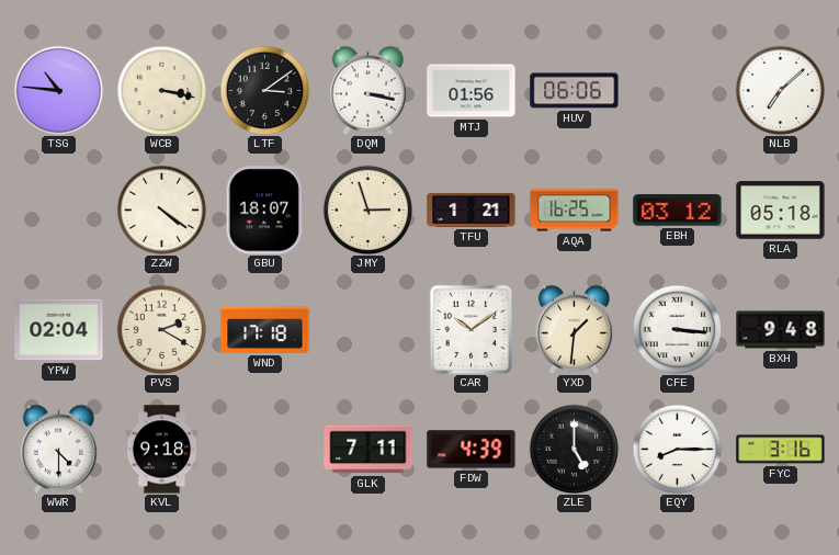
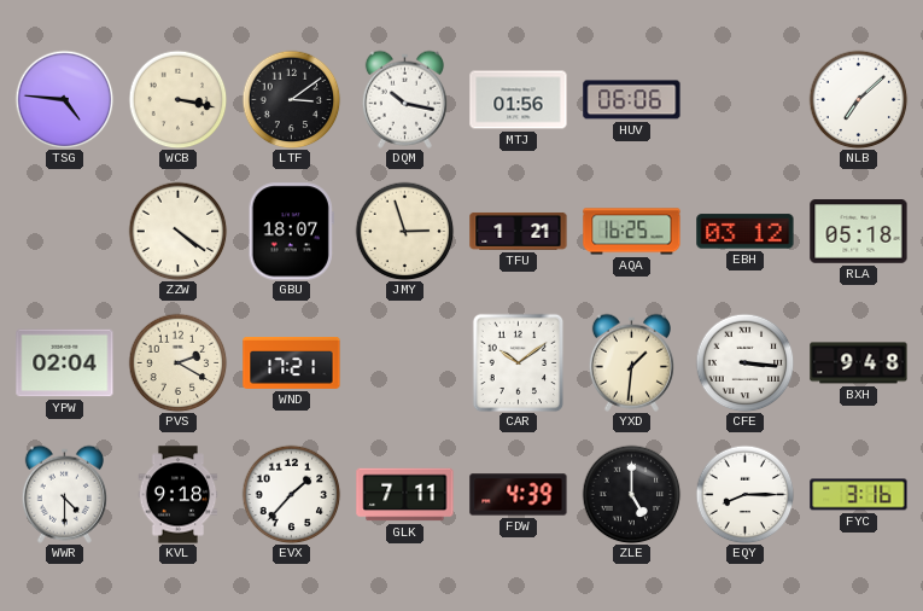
TSG: 10:46 -> 4:46
DQM: 3:17 -> 10:17
WND: 17:18 -> 17:21
EVX: none -> 1:37
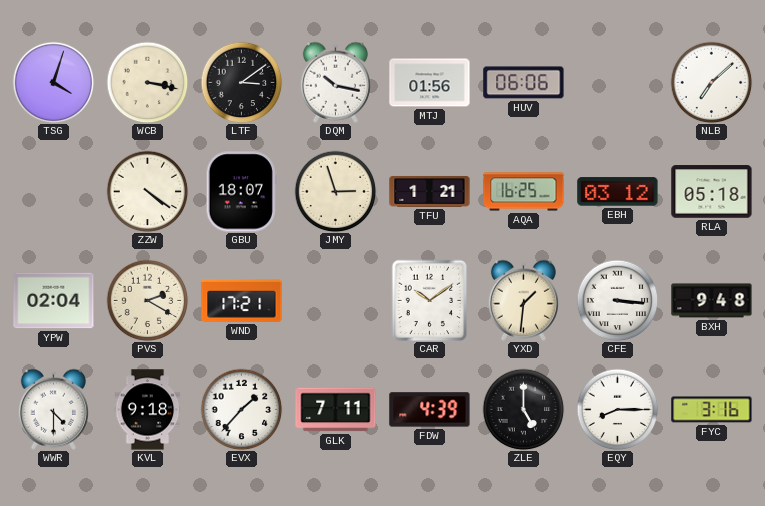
TSG: 4:46 -> 4:03
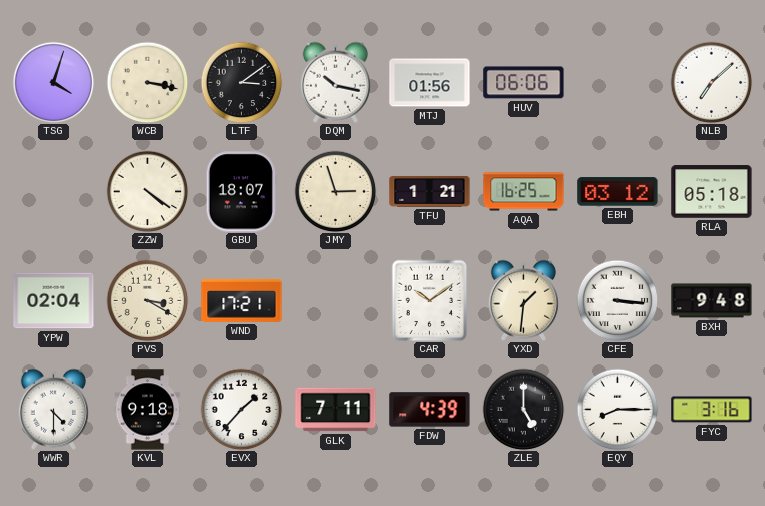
PVS: 2:20 -> 3:20
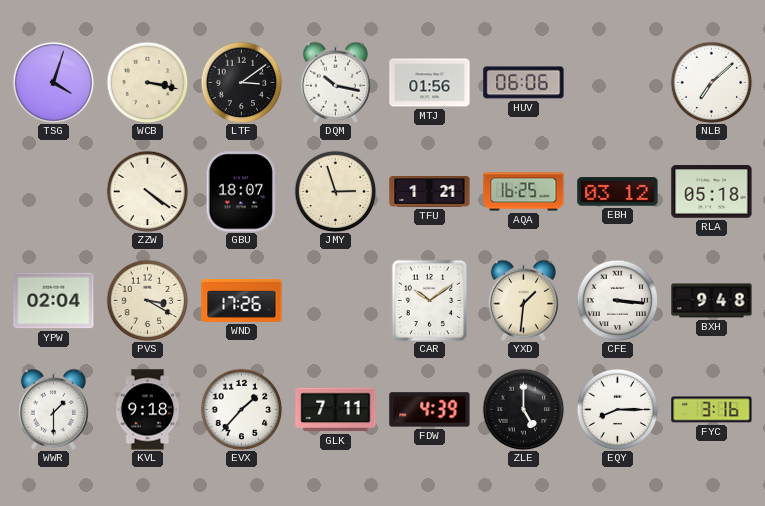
WND: 17:21 -> 17:26
WWR: 4:30 -> 1:30
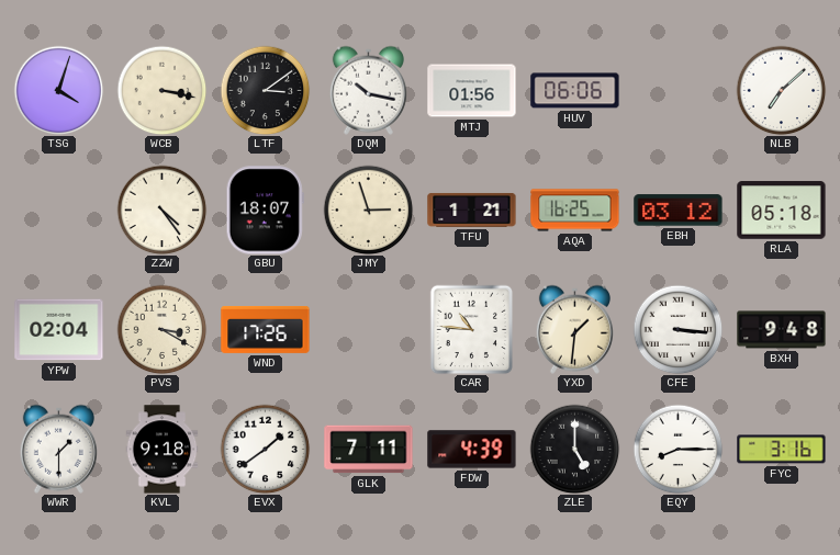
ZZW: 4:21 -> 4:24
CAR: 10:09 -> 10:46
EVX: 1:37 -> 1:39
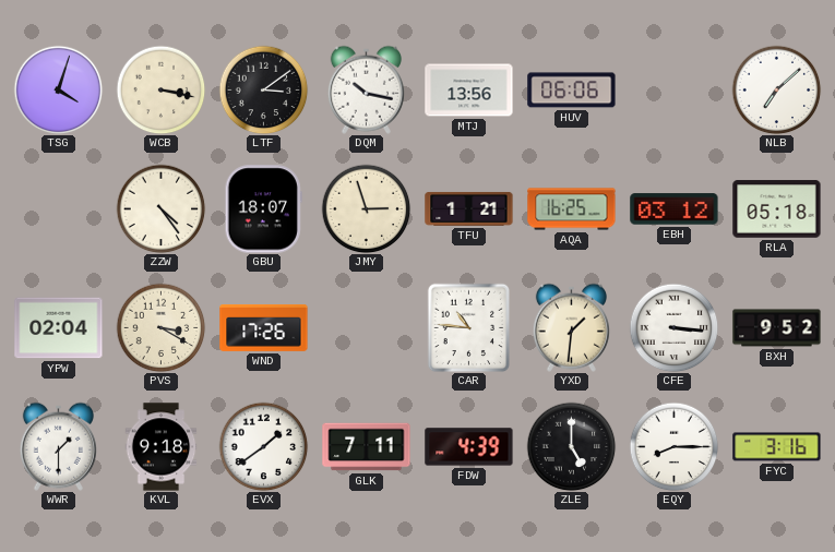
MTJ: 01:56 -> 13:56
BXH: 9:48 -> 9:52
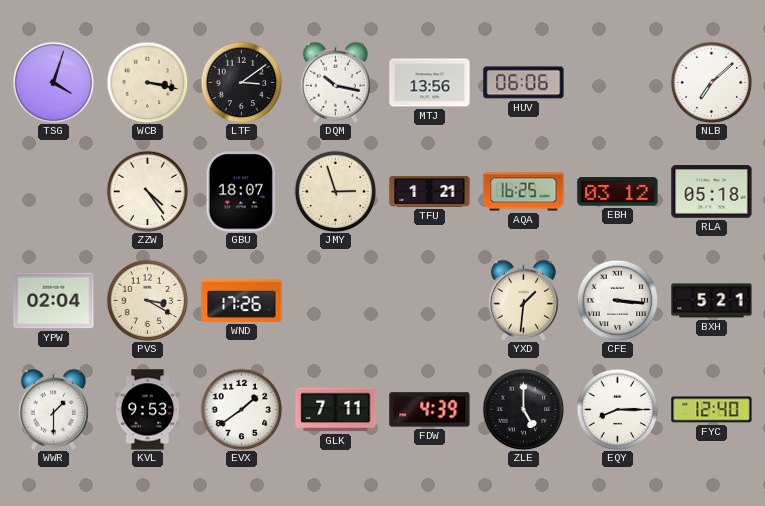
CAR: 10:46 -> none
BXH: 9:52 -> 5:21
KVL: 9:18 -> 9:53
FYC: 3:16 -> 12:40
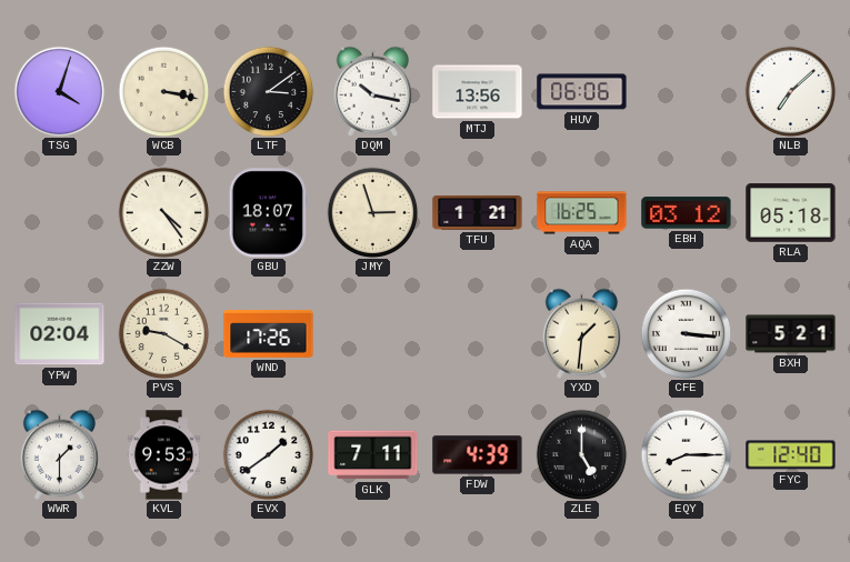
PVS: 3:20 -> 9:20
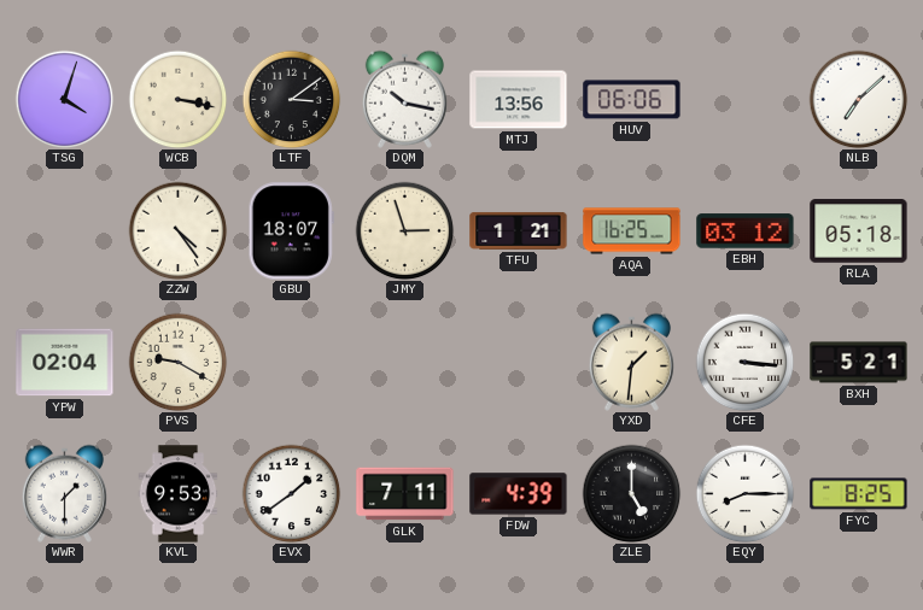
WND: 17:26 -> none
FYC: 12:40 -> 8:25
